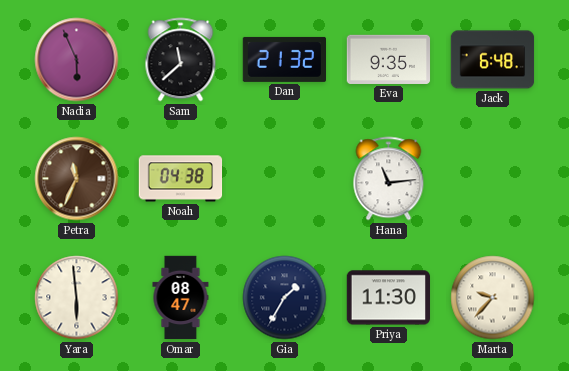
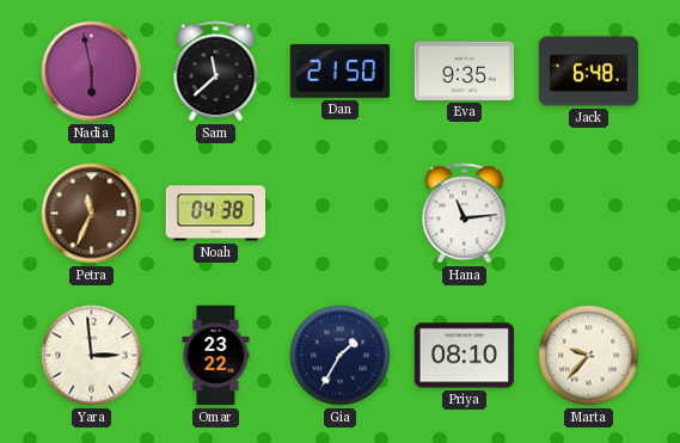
Nadia: 5:56 -> 5:58
Dan: 21:32 -> 21:50
Yara: 5:59 -> 2:59
Omar: 08:47 -> 23:22
Priya: 11:30 -> 08:10
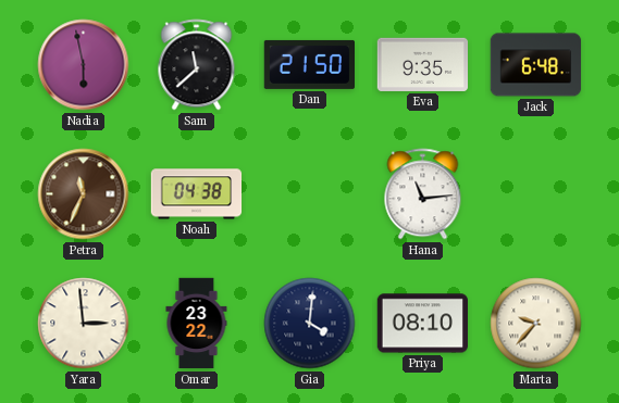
Gia: 1:35 -> 4:01
